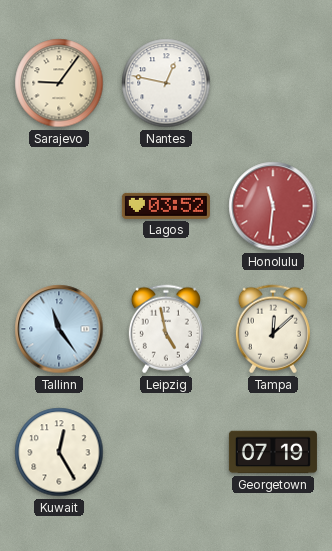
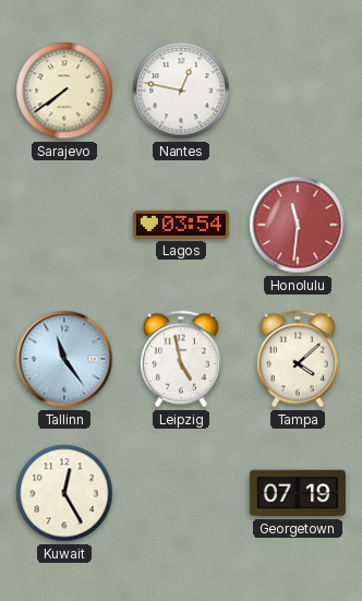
Sarajevo: 9:06 -> 7:39
Lagos: 03:52 -> 03:54
Tampa: 12:08 -> 4:08
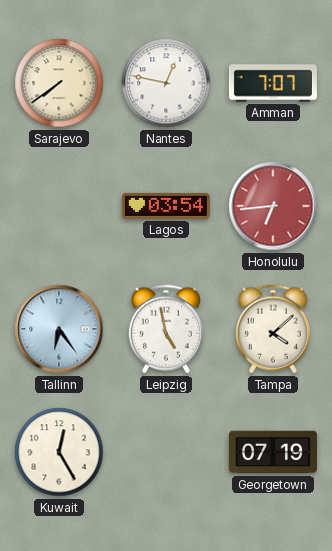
Amman: none -> 7:07
Honolulu: 11:31 -> 6:44
Tallinn: 11:24 -> 6:24
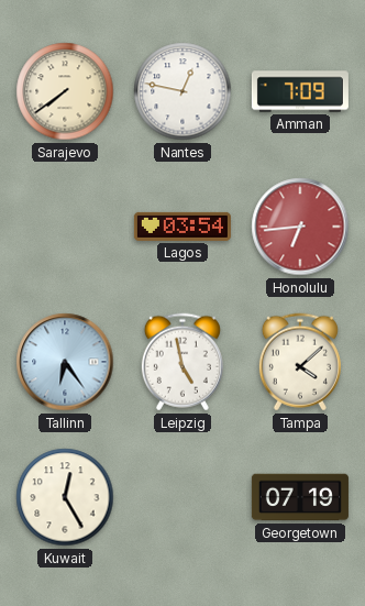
Amman: 7:07 -> 7:09
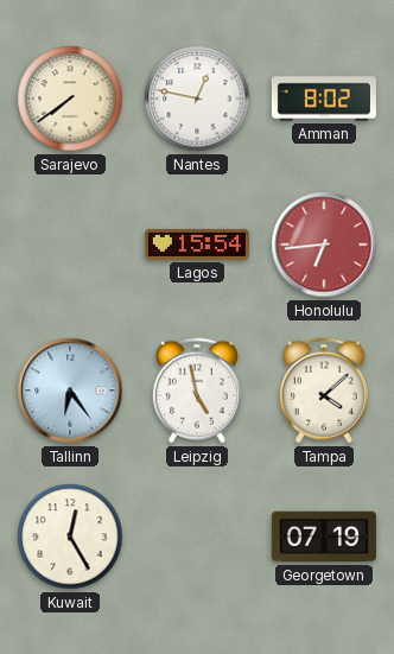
Amman: 7:09 -> 8:02
Lagos: 03:54 -> 15:54
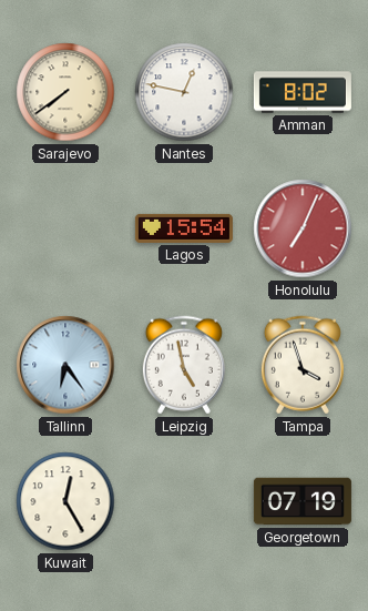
Honolulu: 6:44 -> 7:04
Tampa: 4:08 -> 3:57
